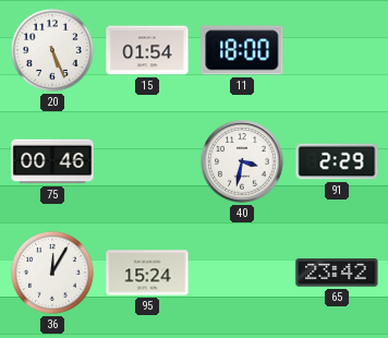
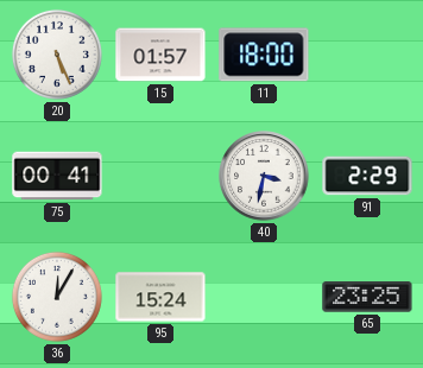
15: 01:54 -> 01:57
75: 00:46 -> 00:41
65: 23:42 -> 23:25
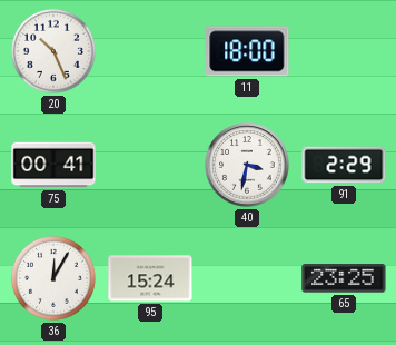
20: 5:26 -> 10:26
15: 01:57 -> none
